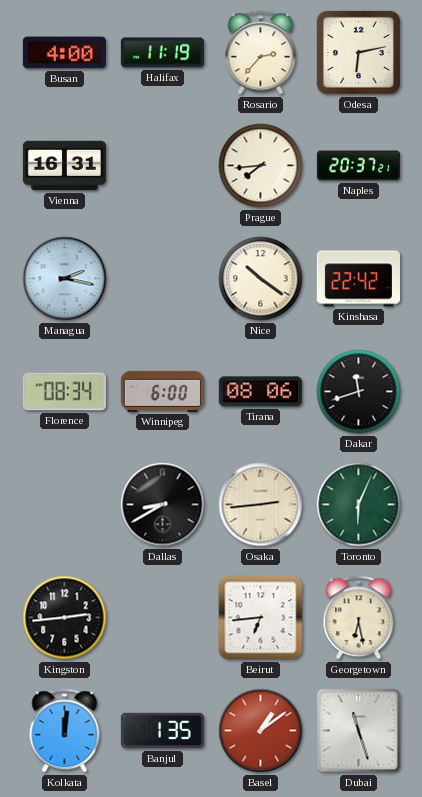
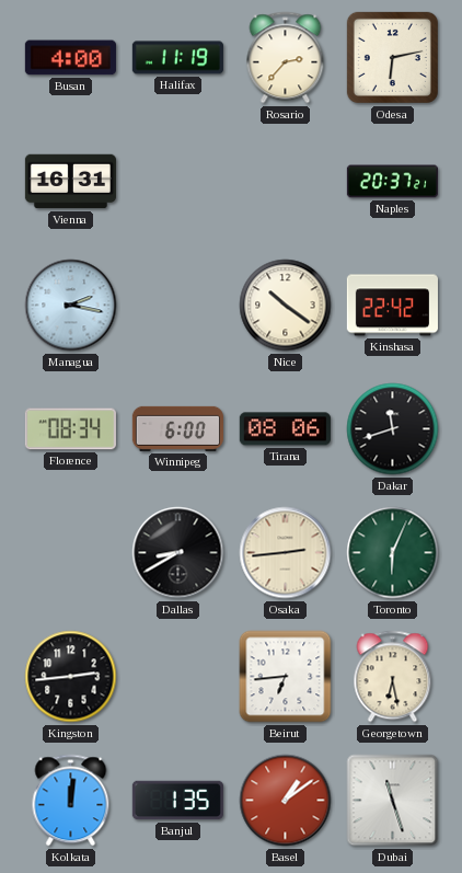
Prague: 7:44 -> none
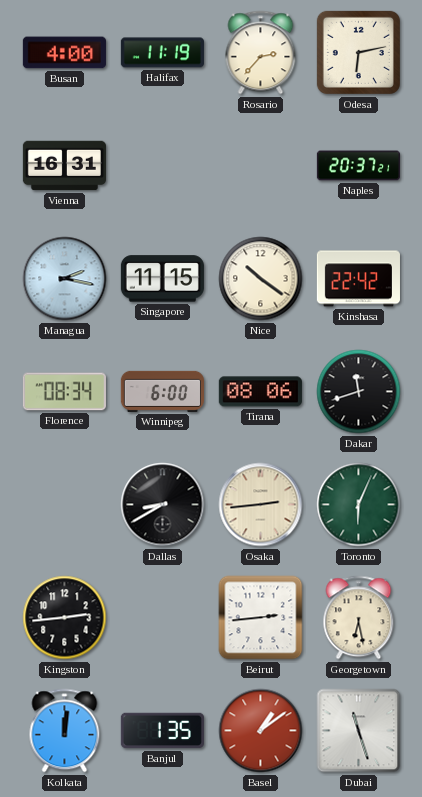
Singapore: none -> 11:15
Beirut: 6:44 -> 2:44
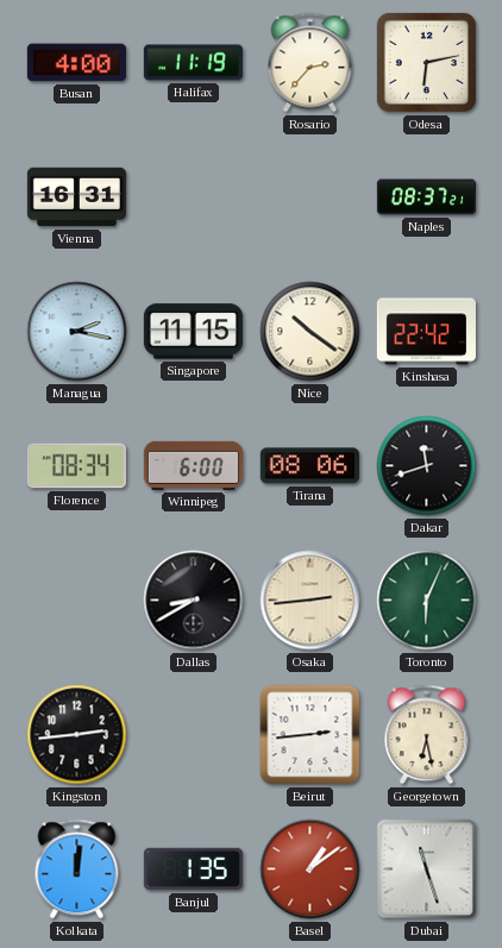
Naples: 20:37 -> 08:37
